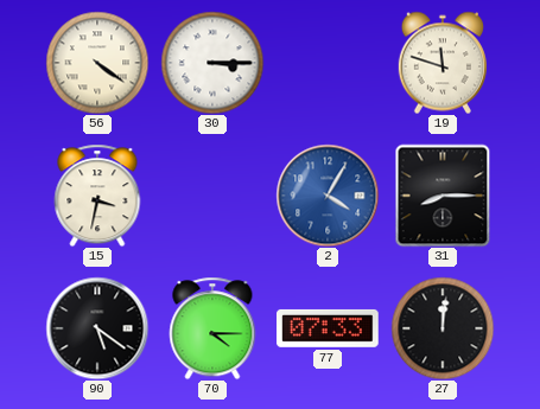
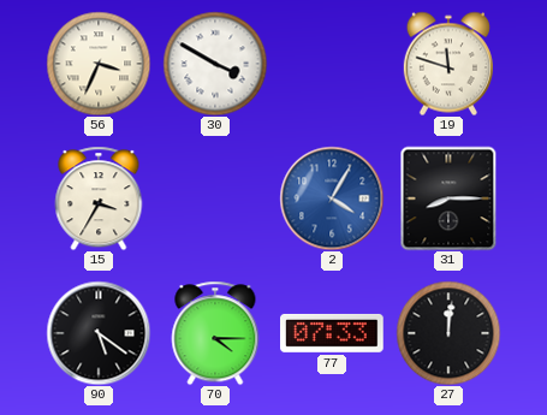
56: 4:21 -> 3:34
30: 3:15 -> 3:50
15: 3:32 -> 3:35
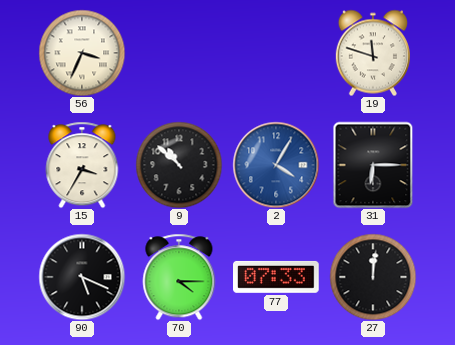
30: 3:50 -> none
9: none -> 10:52
31: 8:15 -> 6:15
90: 5:21 -> 5:19
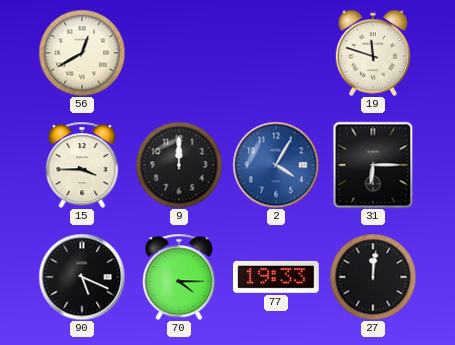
56: 3:34 -> 12:40
15: 3:35 -> 3:45
9: 10:52 -> 12:00
77: 07:33 -> 19:33
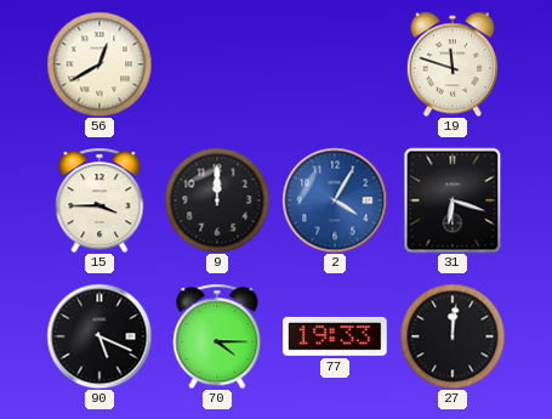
31: 6:15 -> 6:18
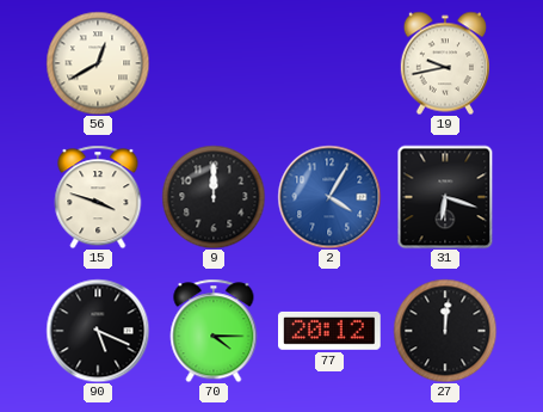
19: 11:48 -> 9:43
15: 3:45 -> 3:48
77: 19:33 -> 20:12
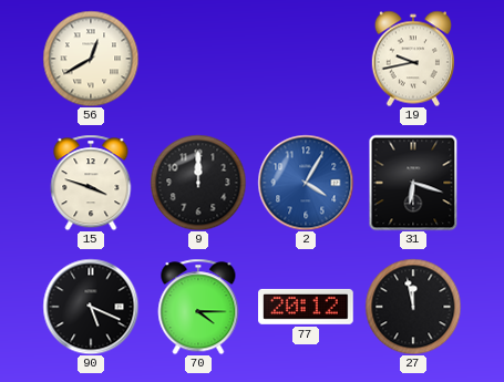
27: 12:01 -> 11:58
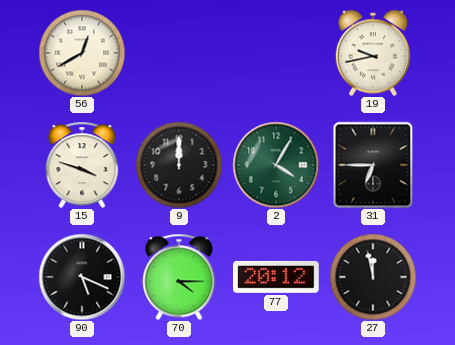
2 dial: blue -> green
31: 6:18 -> 6:45
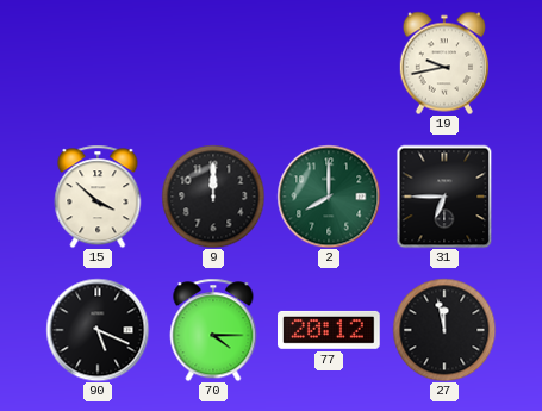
56: 12:40 -> none
15: 3:48 -> 3:52
2: 4:05 -> 8:00
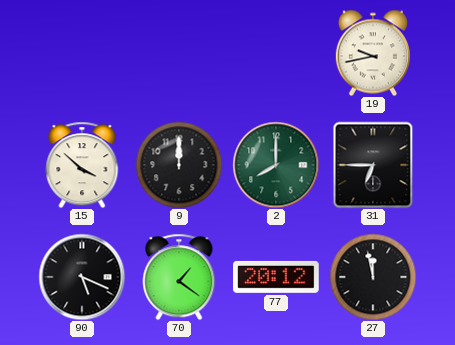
70: 4:15 -> 1:21
